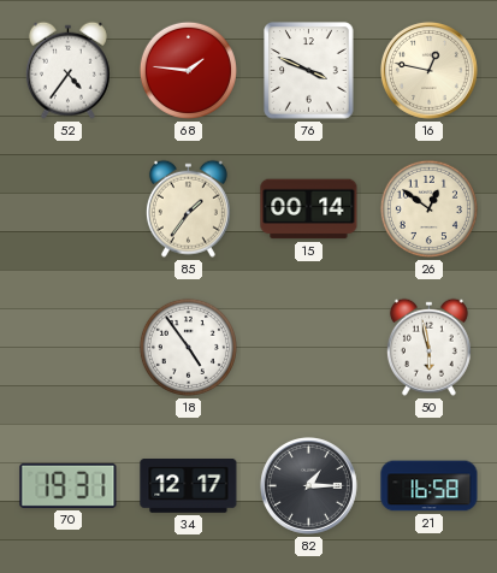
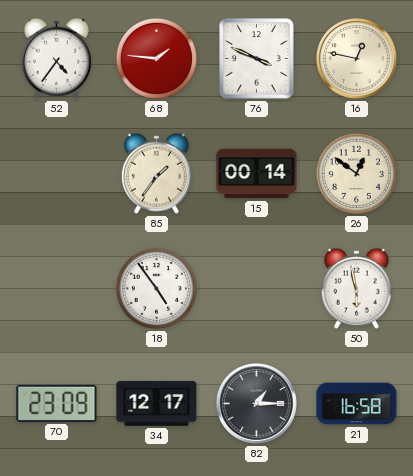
70: 19:31 -> 23:09
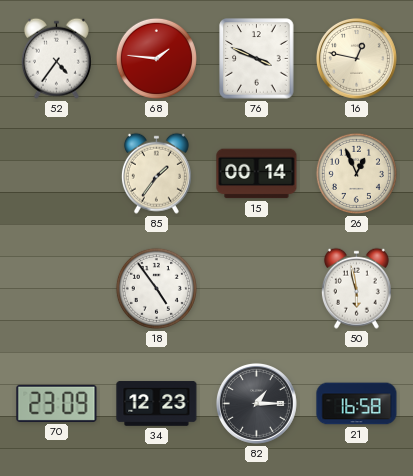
26: 12:51 -> 12:56
34: 12:17 -> 12:23
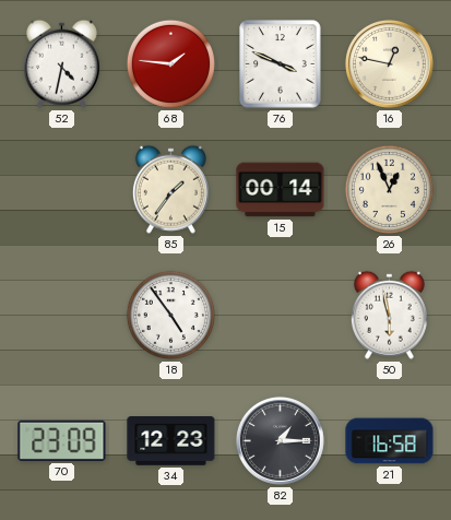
52: 4:36 -> 4:32
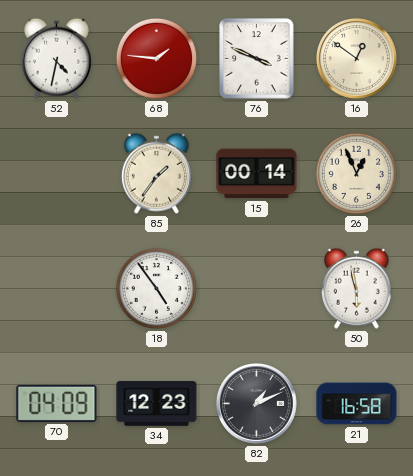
16: 12:47 -> 12:51
70: 23:09 -> 04:09
82: 1:15 -> 1:11
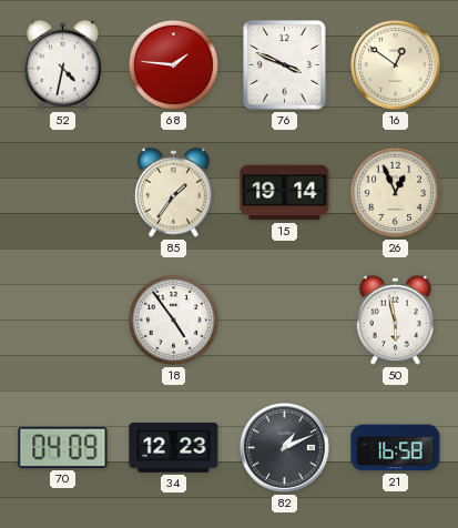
15: 00:14 -> 19:14
